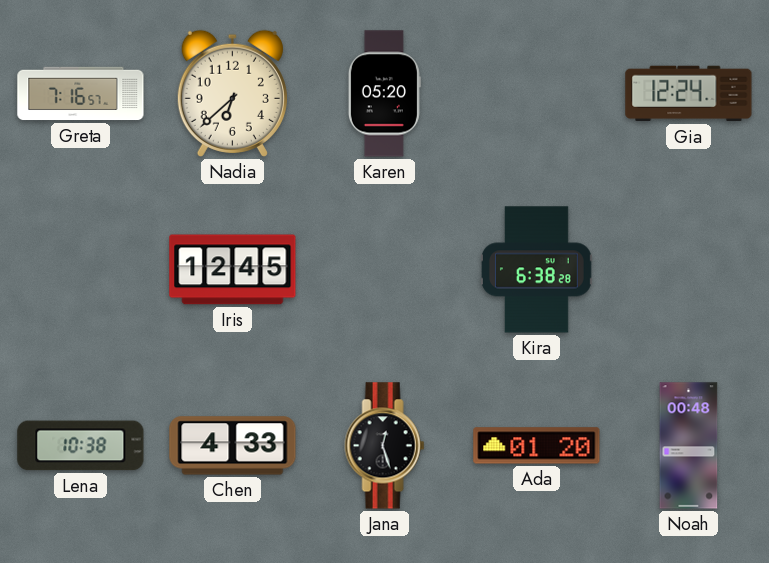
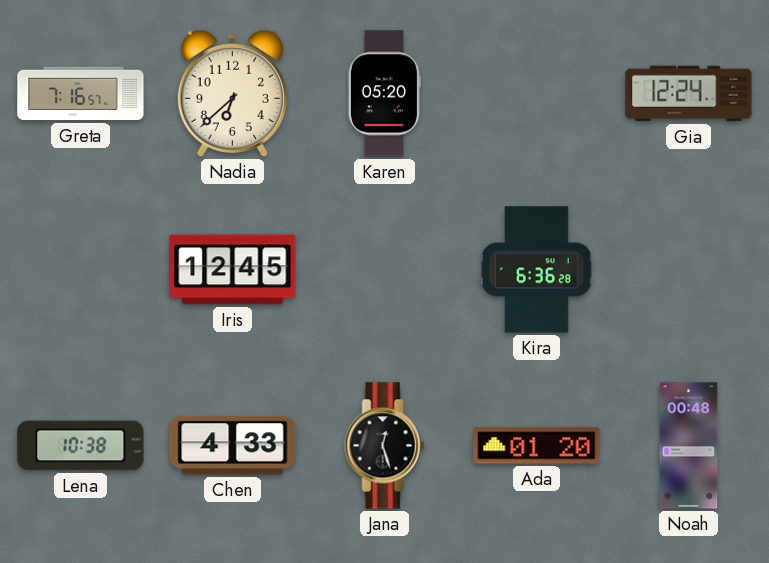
Kira: 6:38 -> 6:36
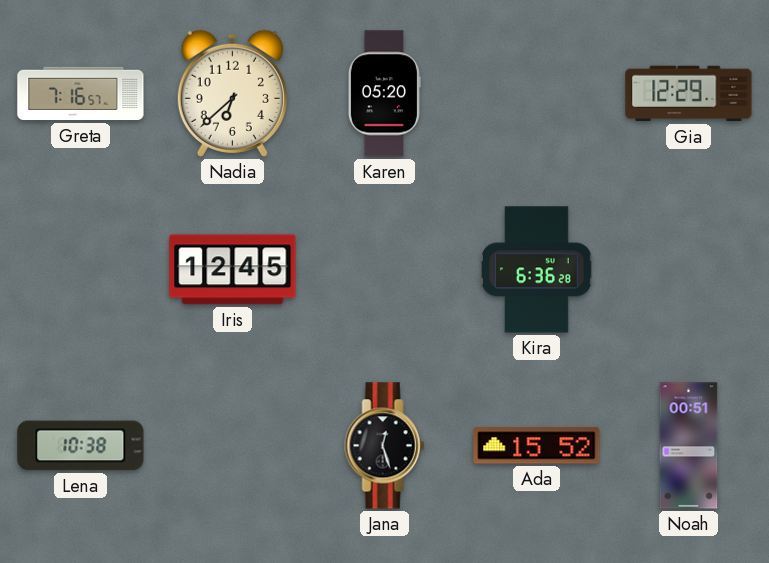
Gia: 12:24 -> 12:29
Chen: 4:33 -> none
Ada: 01:20 -> 15:52
Noah: 00:48 -> 00:51
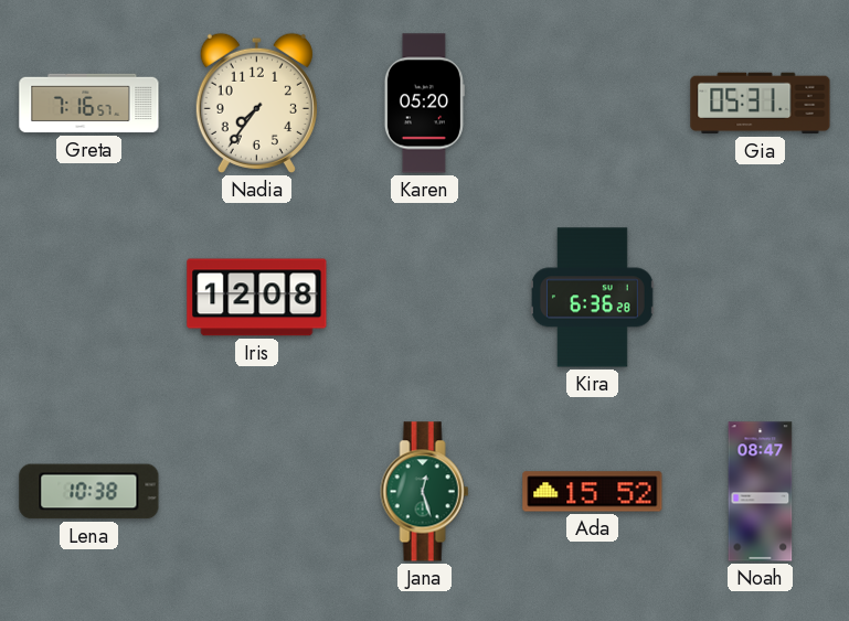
Nadia: 6:38 -> 7:36
Gia: 12:29 -> 05:31
Iris: 12:45 -> 12:08
Jana dial: black -> green
Noah: 00:51 -> 08:47
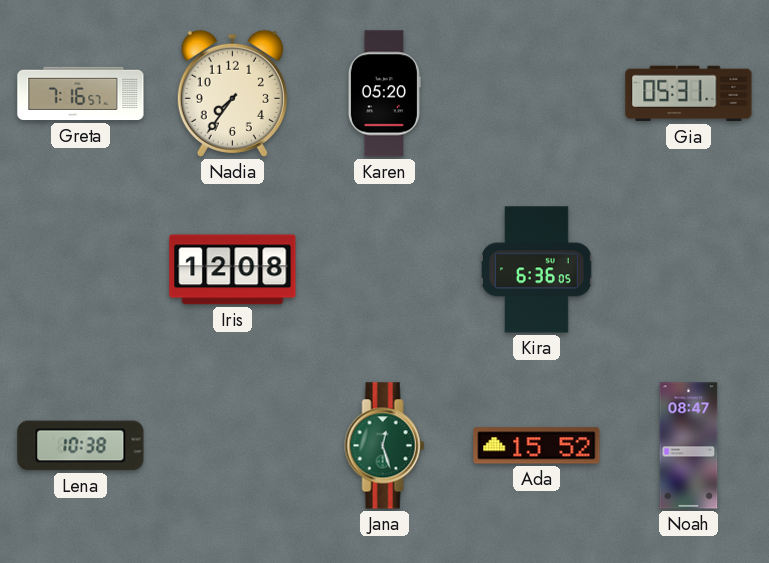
Kira: 6:36:28 -> 6:36:05
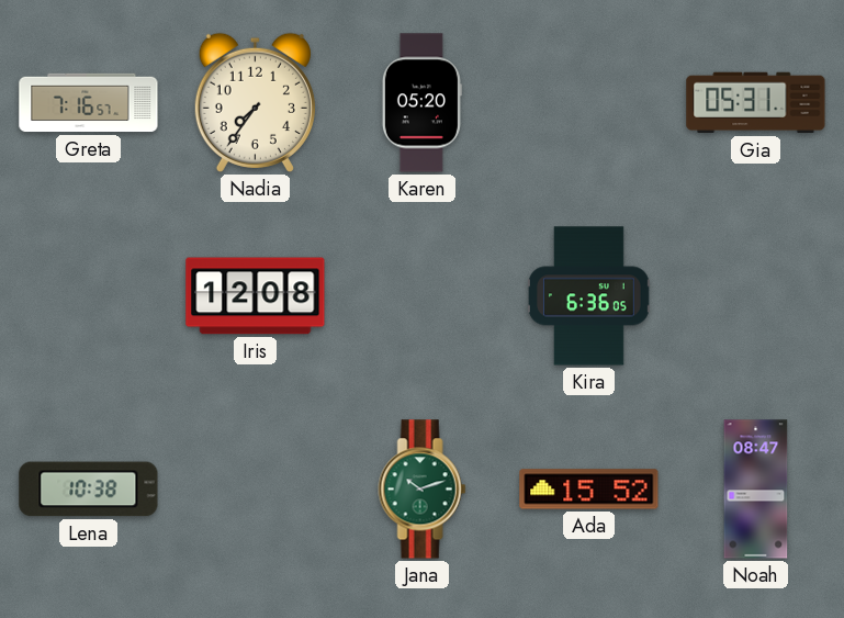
Jana: 12:27 -> 10:12
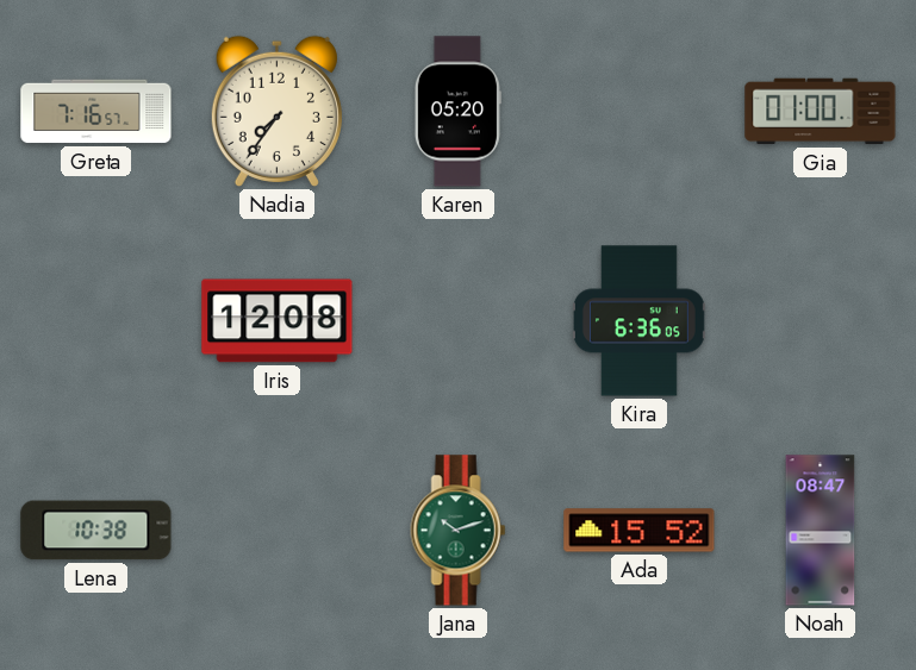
Gia: 05:31 -> 01:00
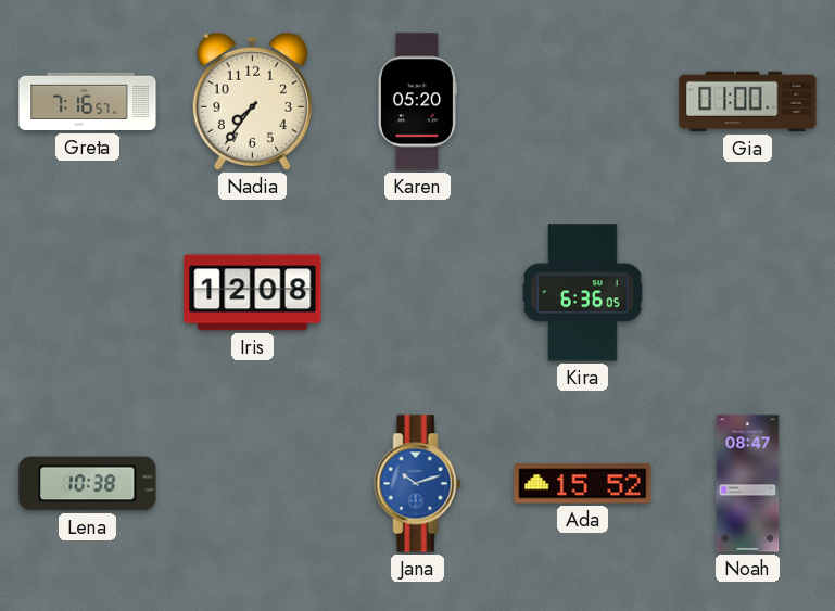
Jana dial: green -> blue
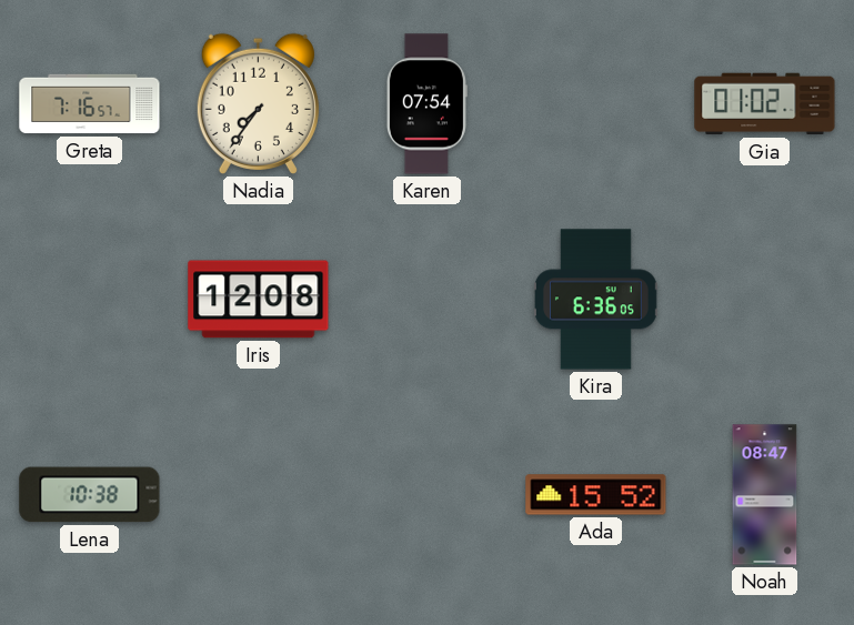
Karen: 05:20 -> 07:54
Gia: 01:00 -> 01:02
Jana: 10:12 -> none
